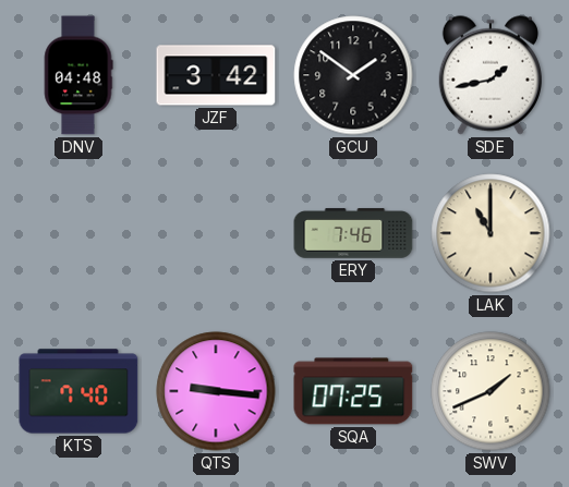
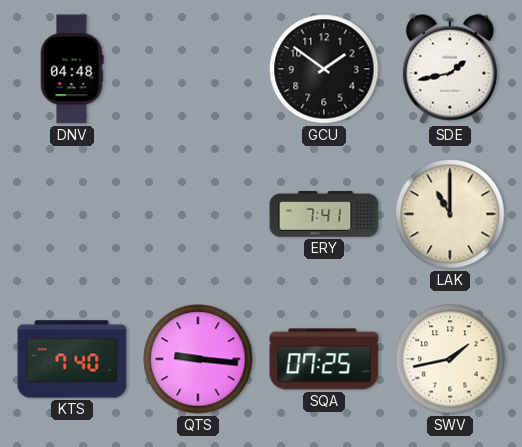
JZF: 3:42 -> none
ERY: 7:46 -> 7:41
SWV: 1:41 -> 1:43
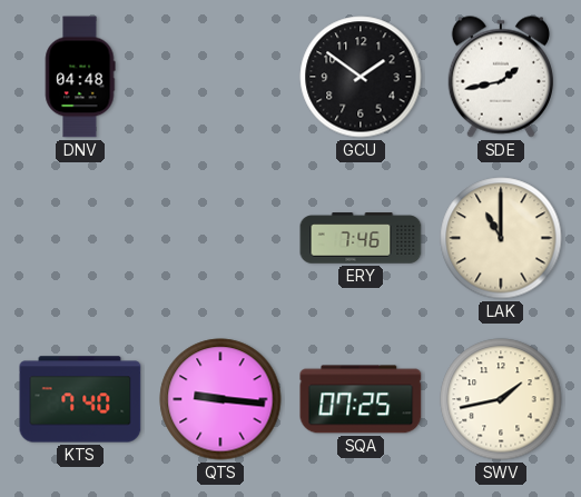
ERY: 7:41 -> 7:46
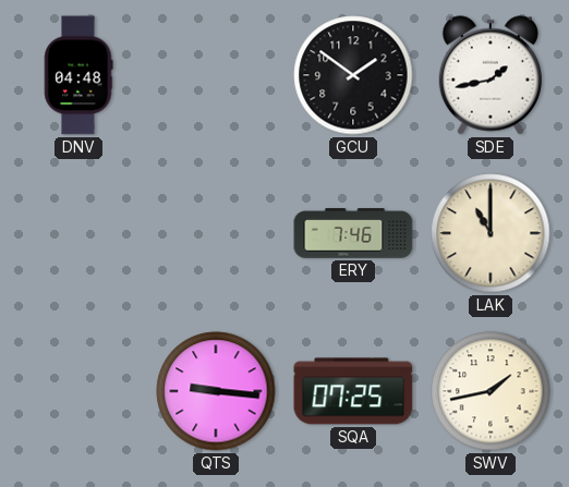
KTS: 7:40 -> none
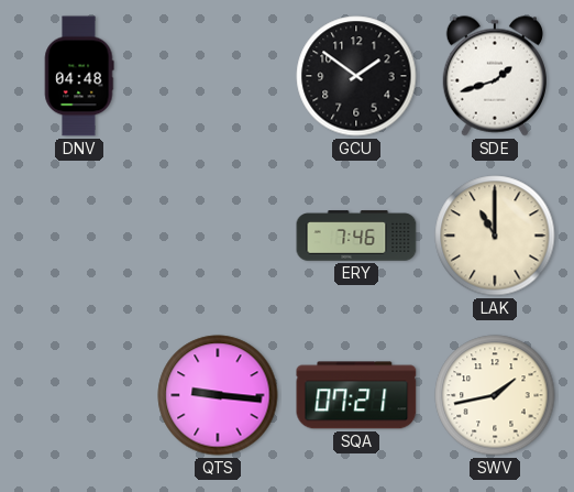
SDE: 1:43 -> 1:42
SQA: 07:25 -> 07:21
